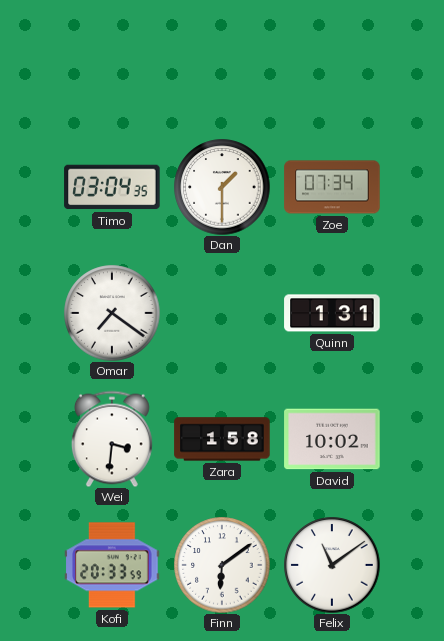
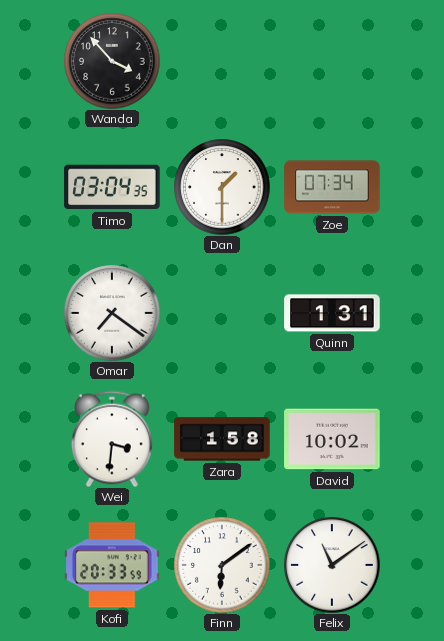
Wanda: none -> 3:53
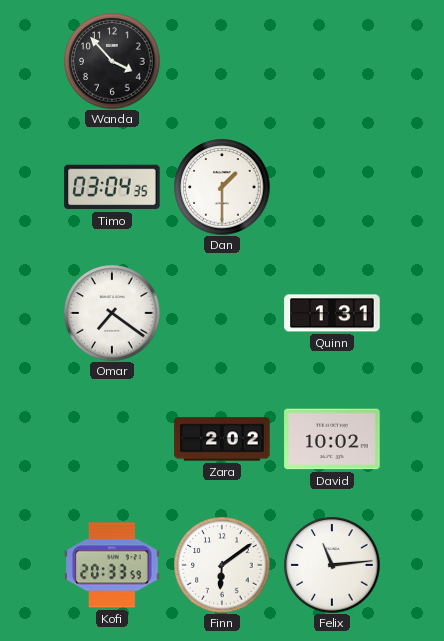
Zoe: 07:34 -> none
Wei: 3:31 -> none
Zara: 1:58 -> 2:02
Felix: 11:09 -> 11:14
